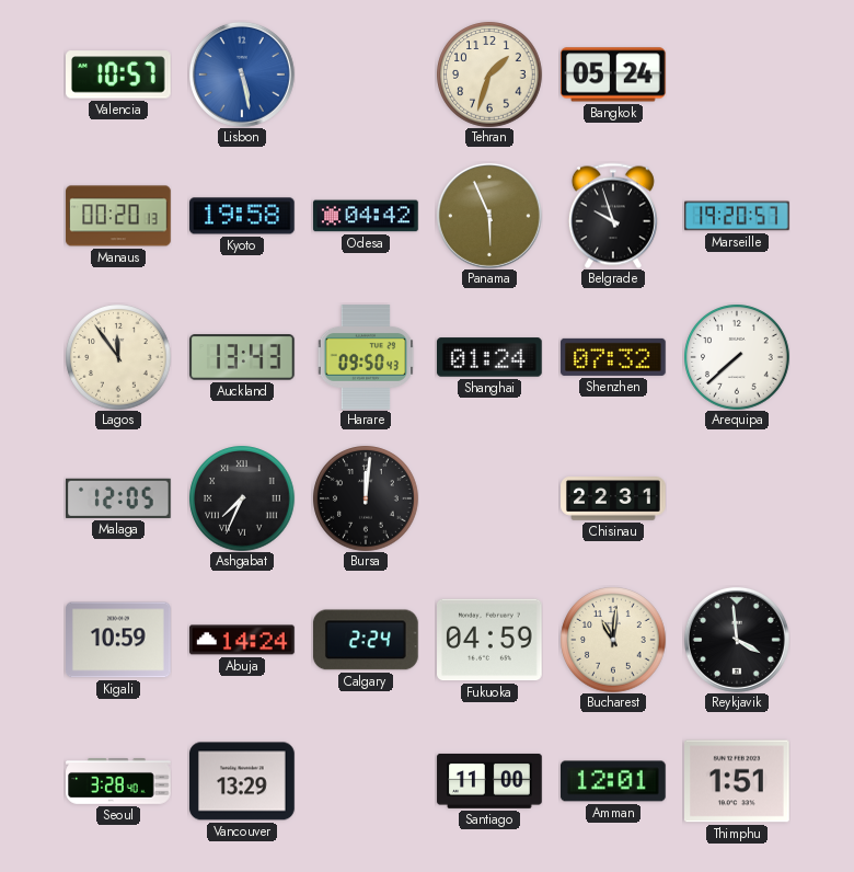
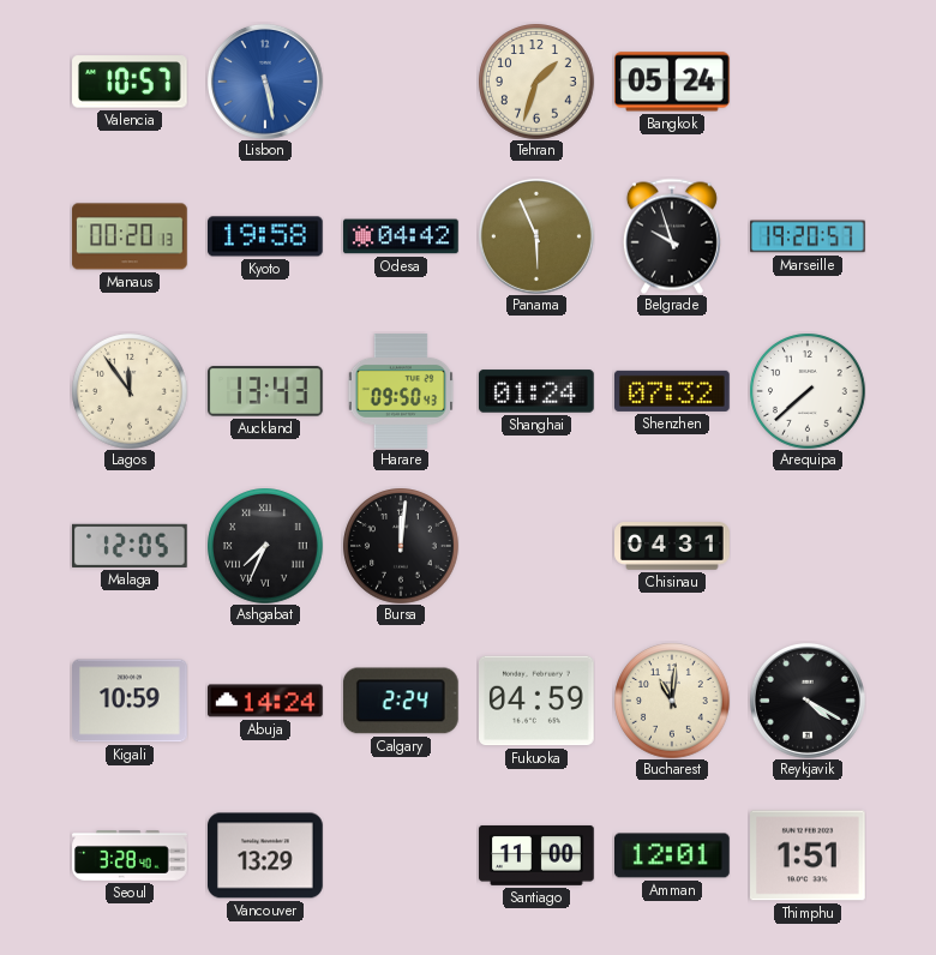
Chisinau: 22:31 -> 04:31
Reykjavik: 3:59 -> 4:20
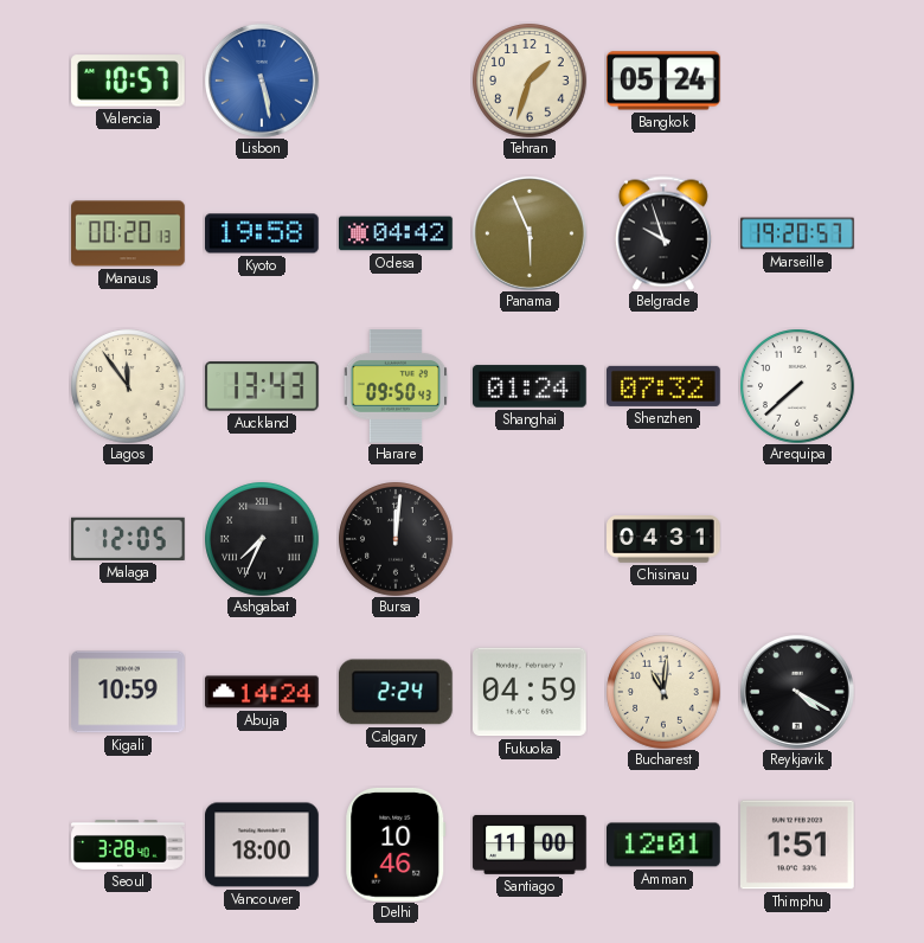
Vancouver: 13:29 -> 18:00
Delhi: none -> 10:46
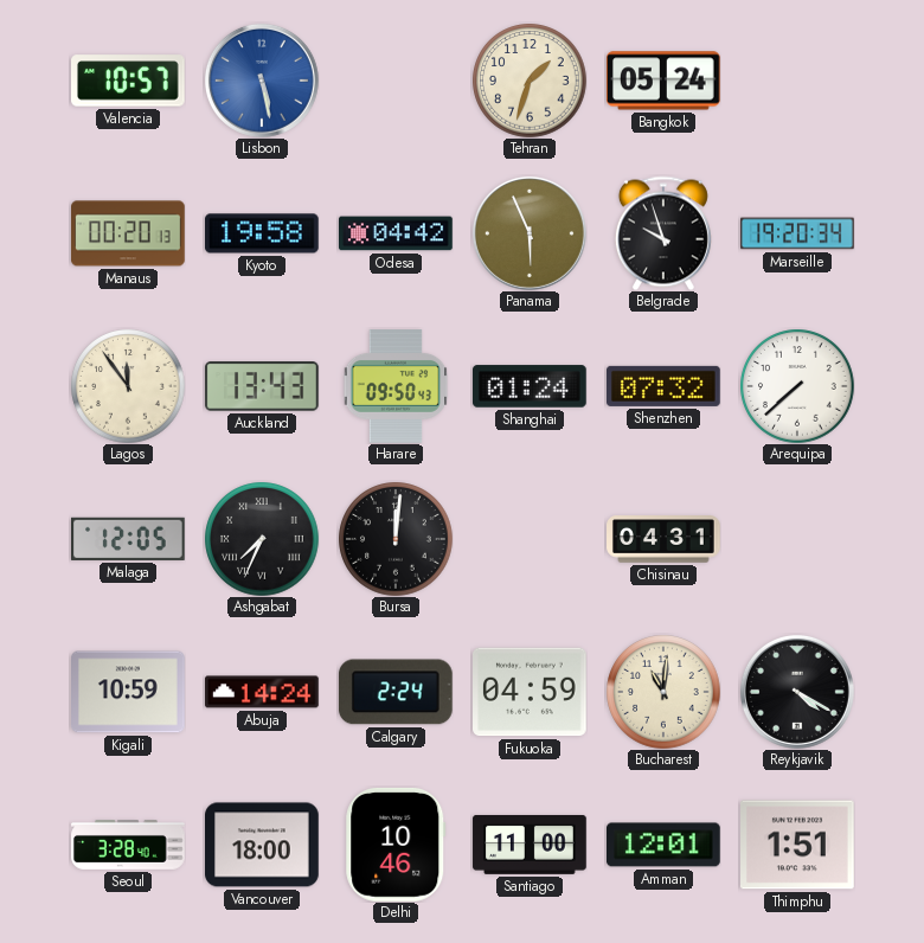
Marseille: 19:20:57 -> 19:20:34
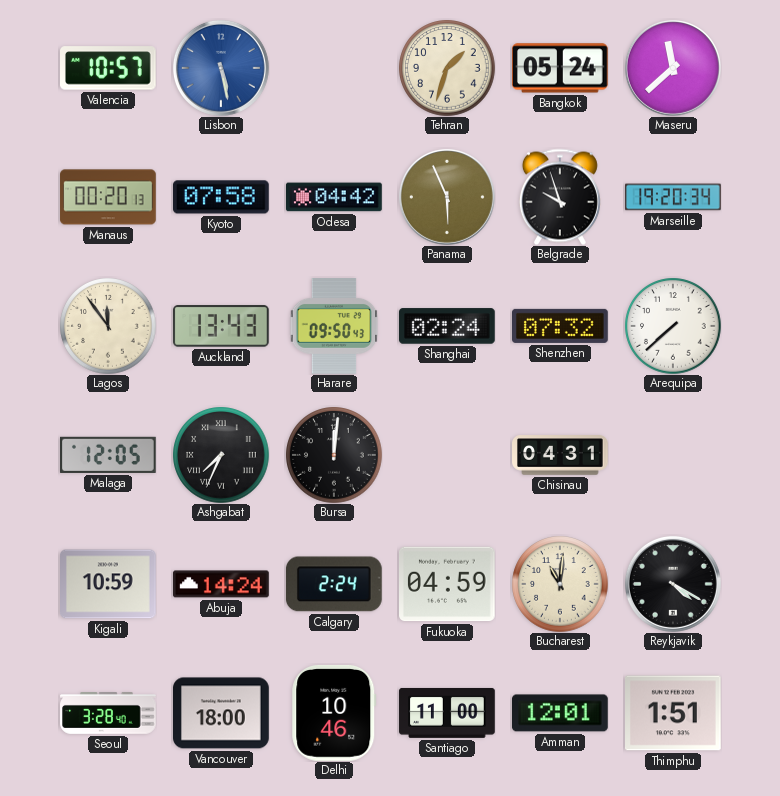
Maseru: none -> 11:38
Kyoto: 19:58 -> 07:58
Shanghai: 01:24 -> 02:24
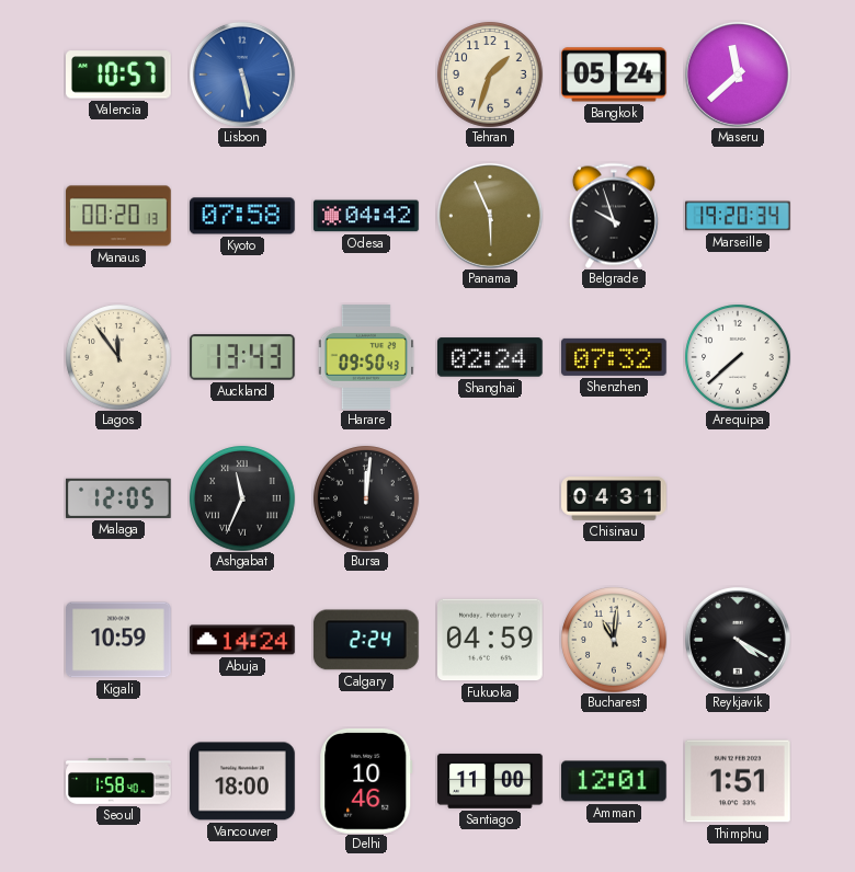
Ashgabat: 7:34 -> 11:34
Seoul: 3:28 -> 1:58
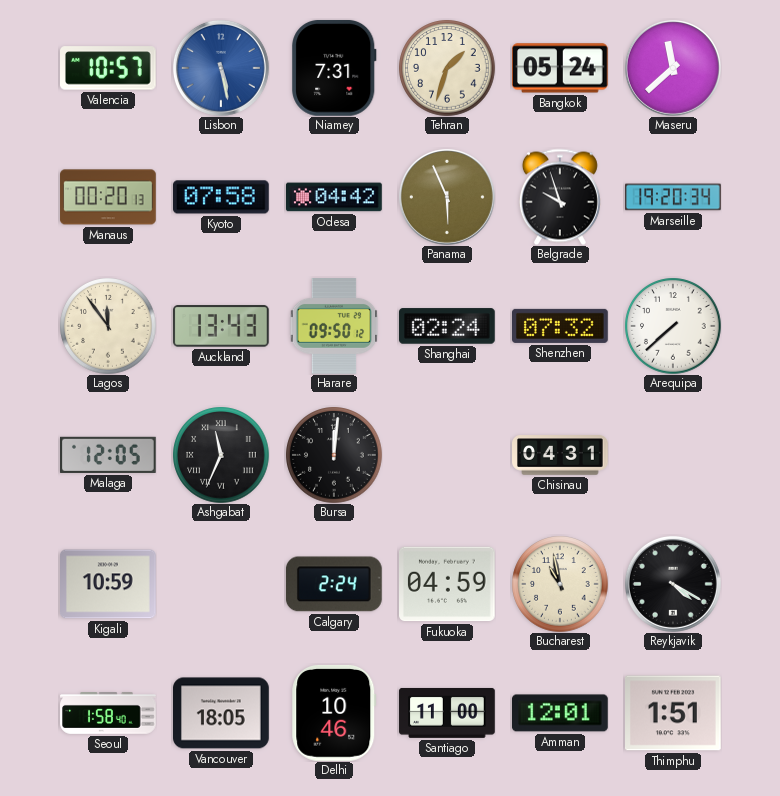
Niamey: none -> 7:31
Harare: 09:50:43 -> 09:50:12
Abuja: 14:24 -> none
Bucharest: 11:01 -> 10:58
Vancouver: 18:00 -> 18:05
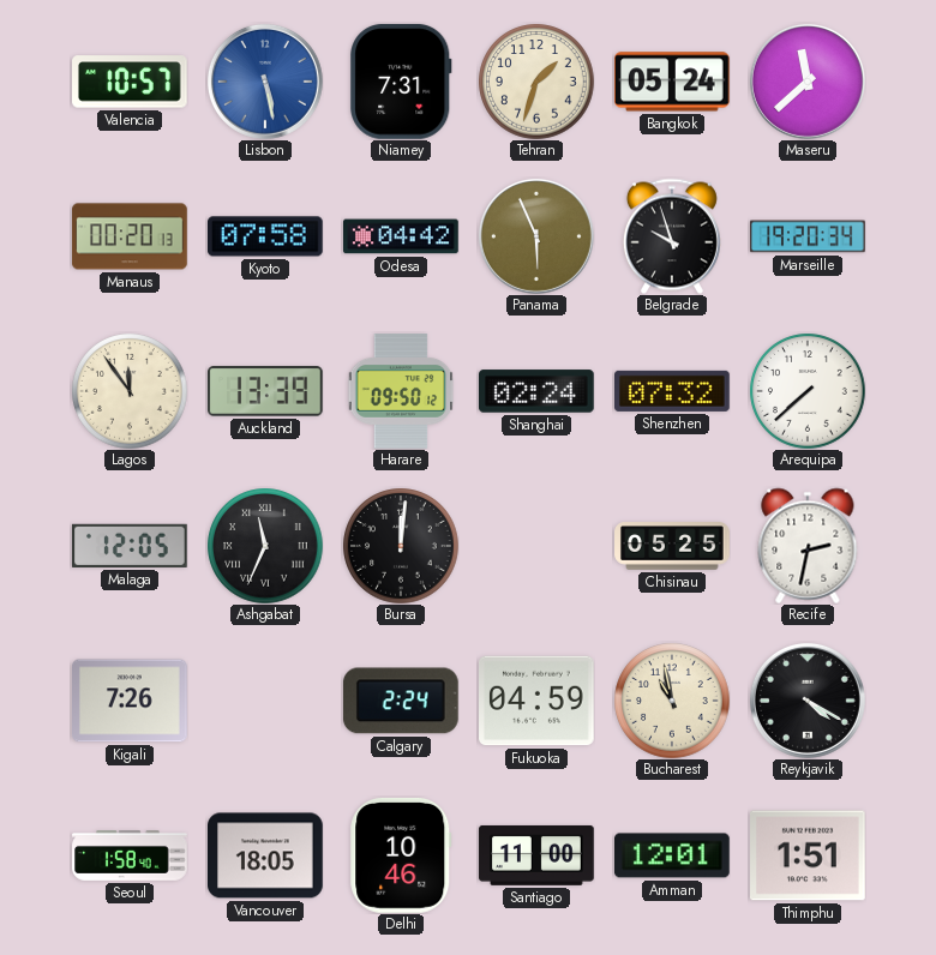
Auckland: 13:43 -> 13:39
Chisinau: 04:31 -> 05:25
Recife: none -> 2:32
Kigali: 10:59 -> 7:26
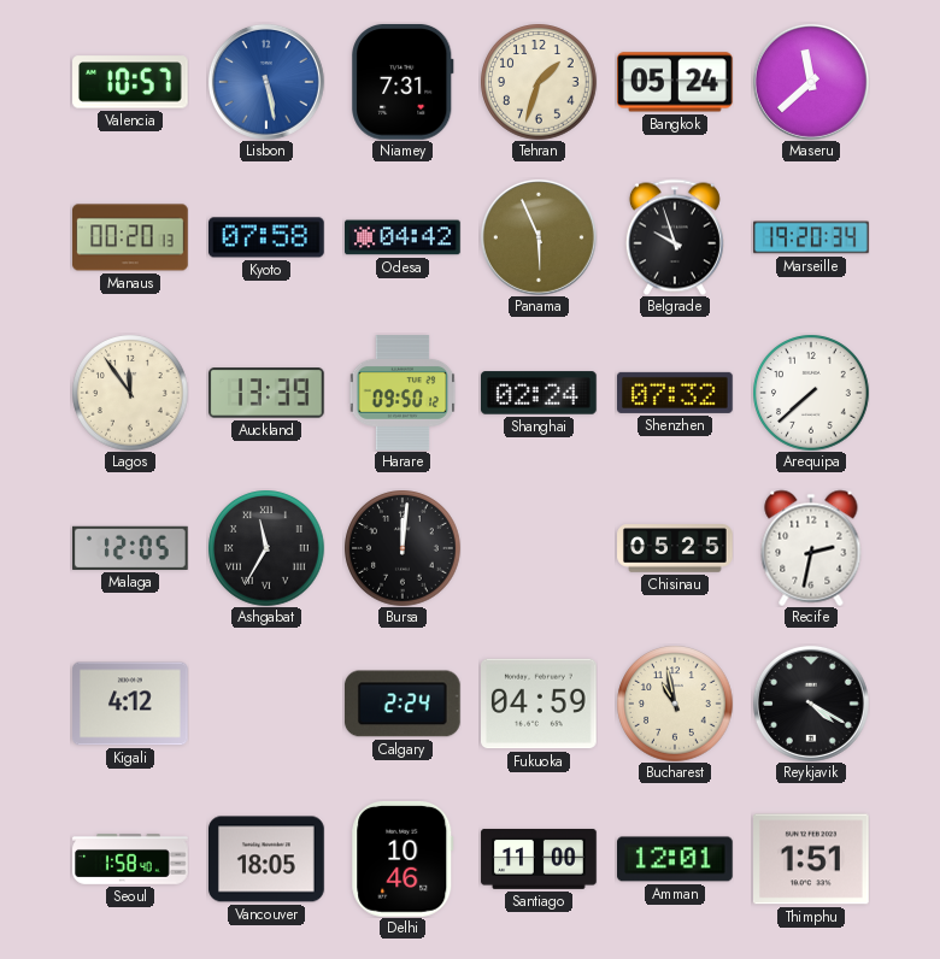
Ashgabat: 11:34 -> 11:35
Kigali: 7:26 -> 4:12
